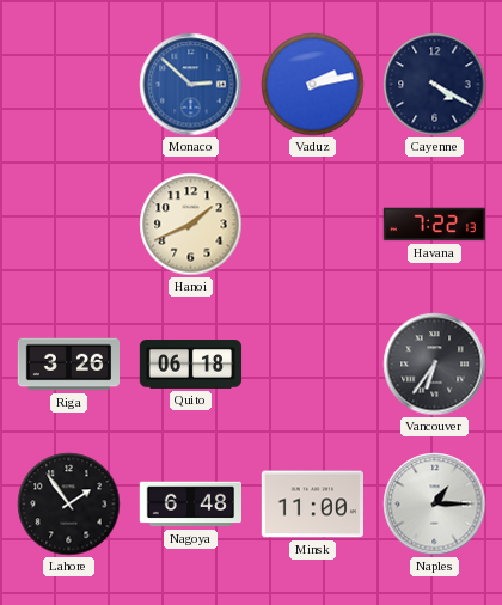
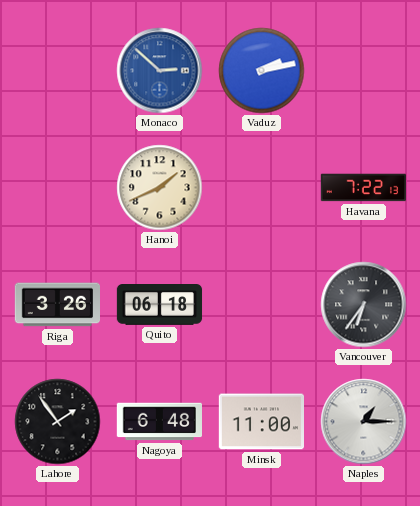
Cayenne: 4:20 -> none
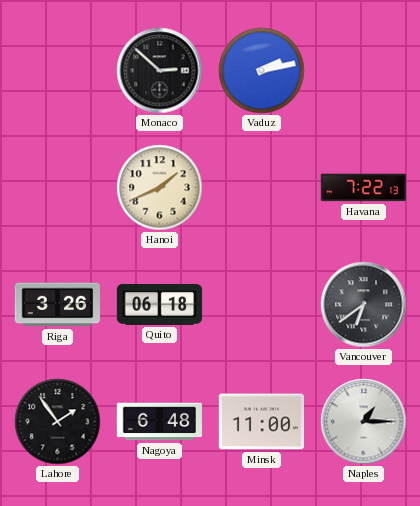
Monaco dial: blue -> black
Vancouver: 6:36 -> 6:39
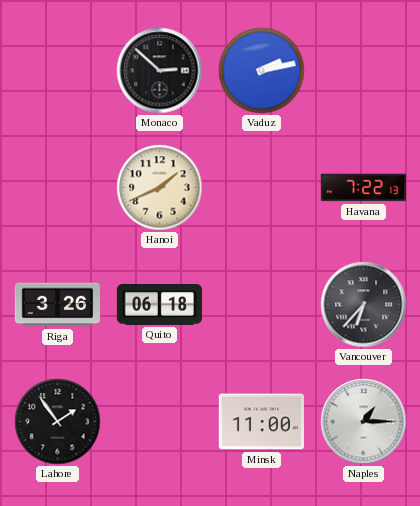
Vancouver: 6:39 -> 6:37
Nagoya: 6:48 -> none
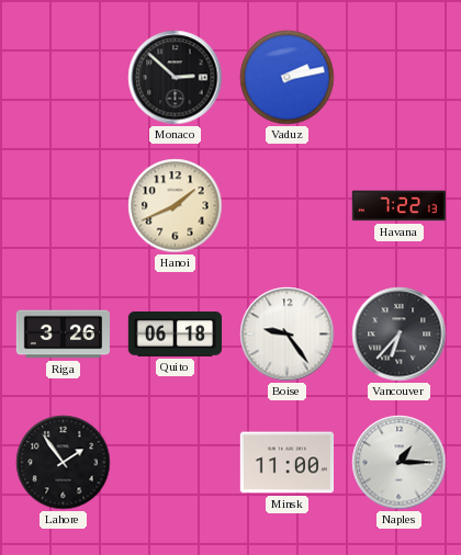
Boise: none -> 9:24
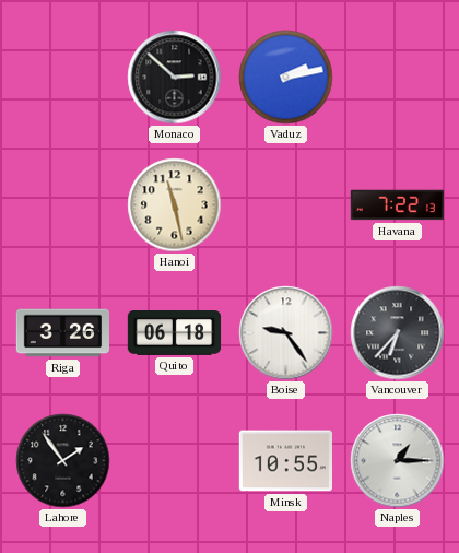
Hanoi: 1:41 -> 11:28
Minsk: 11:00 -> 10:55
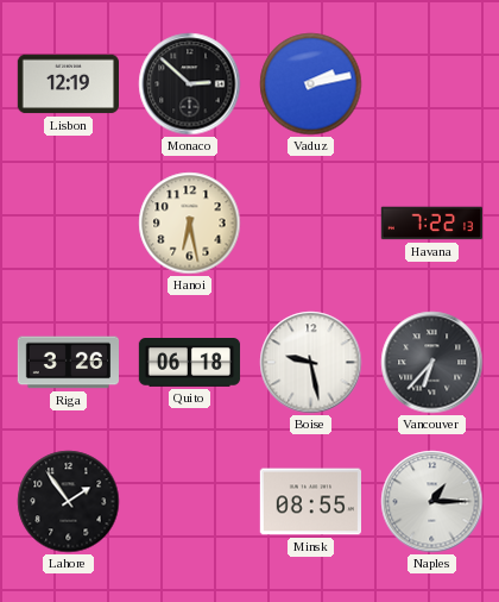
Lisbon: none -> 12:19
Hanoi: 11:28 -> 6:28
Boise: 9:24 -> 9:28
Minsk: 10:55 -> 08:55
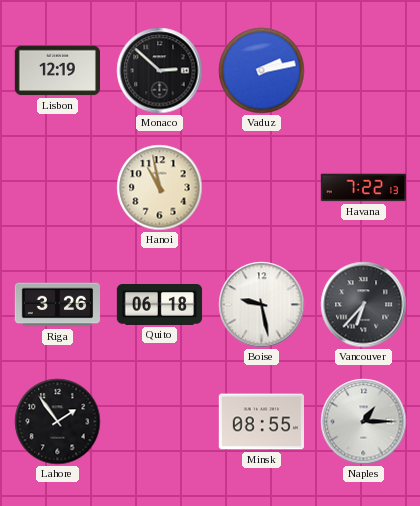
Hanoi: 6:28 -> 10:58
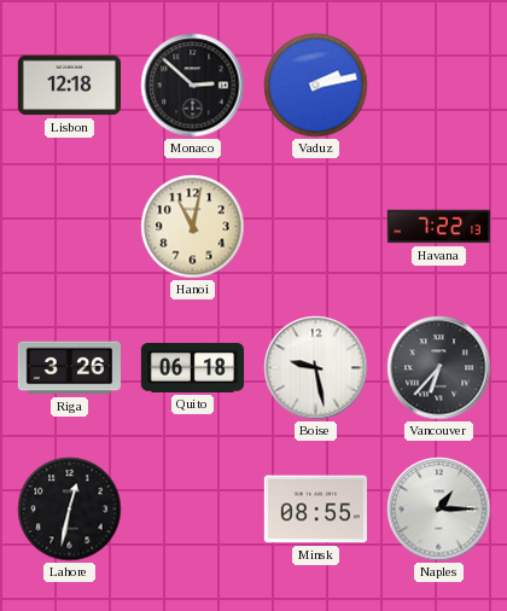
Lisbon: 12:19 -> 12:18
Hanoi: 10:58 -> 11:02
Lahore: 1:54 -> 12:32
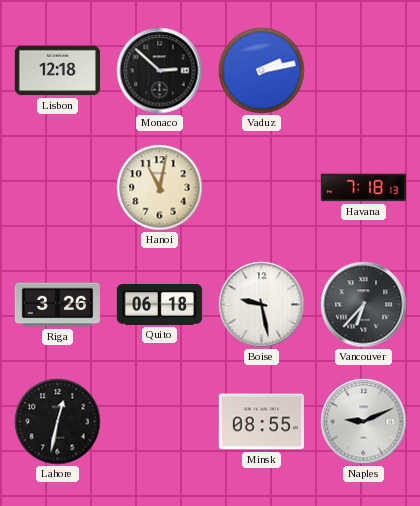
Havana: 7:22 -> 7:18
Naples: 1:15 -> 9:11
